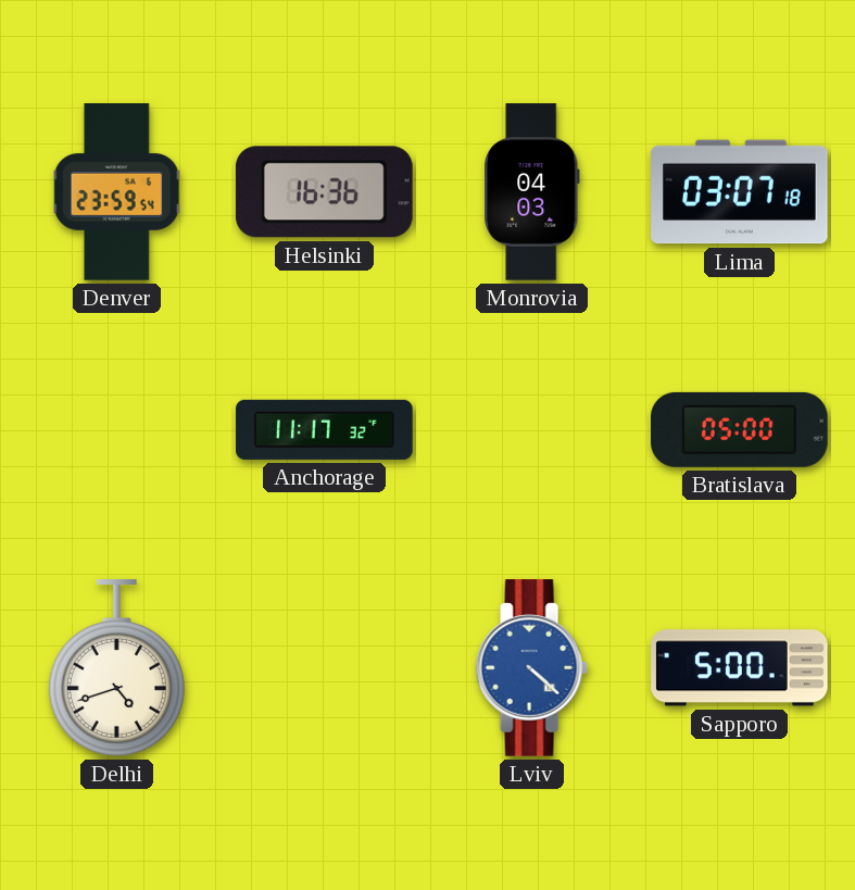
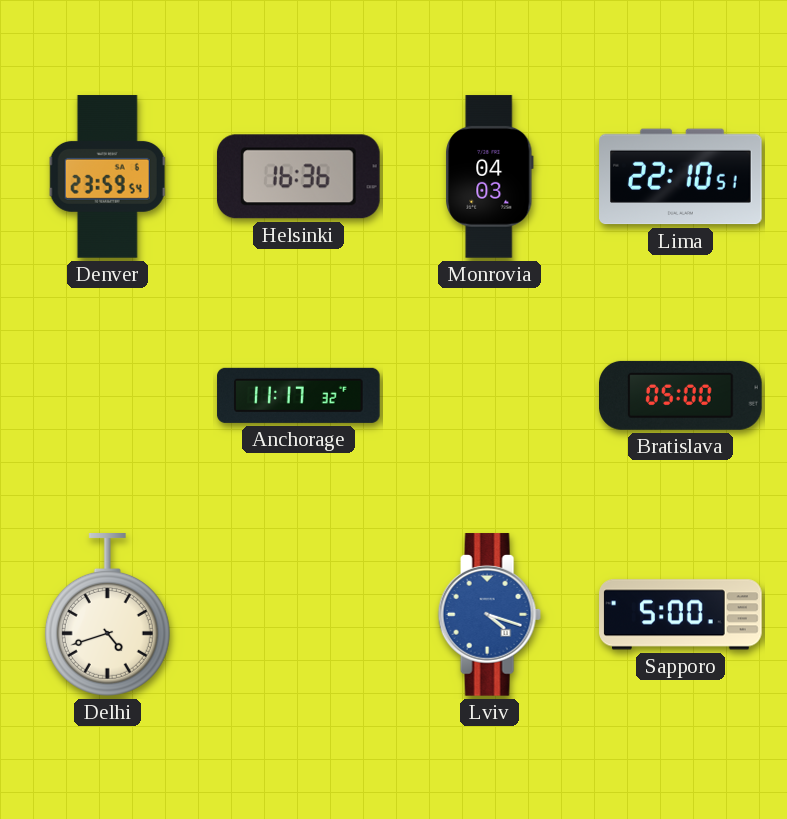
Lima: 03:07 -> 22:10
Lviv: 4:22 -> 4:18
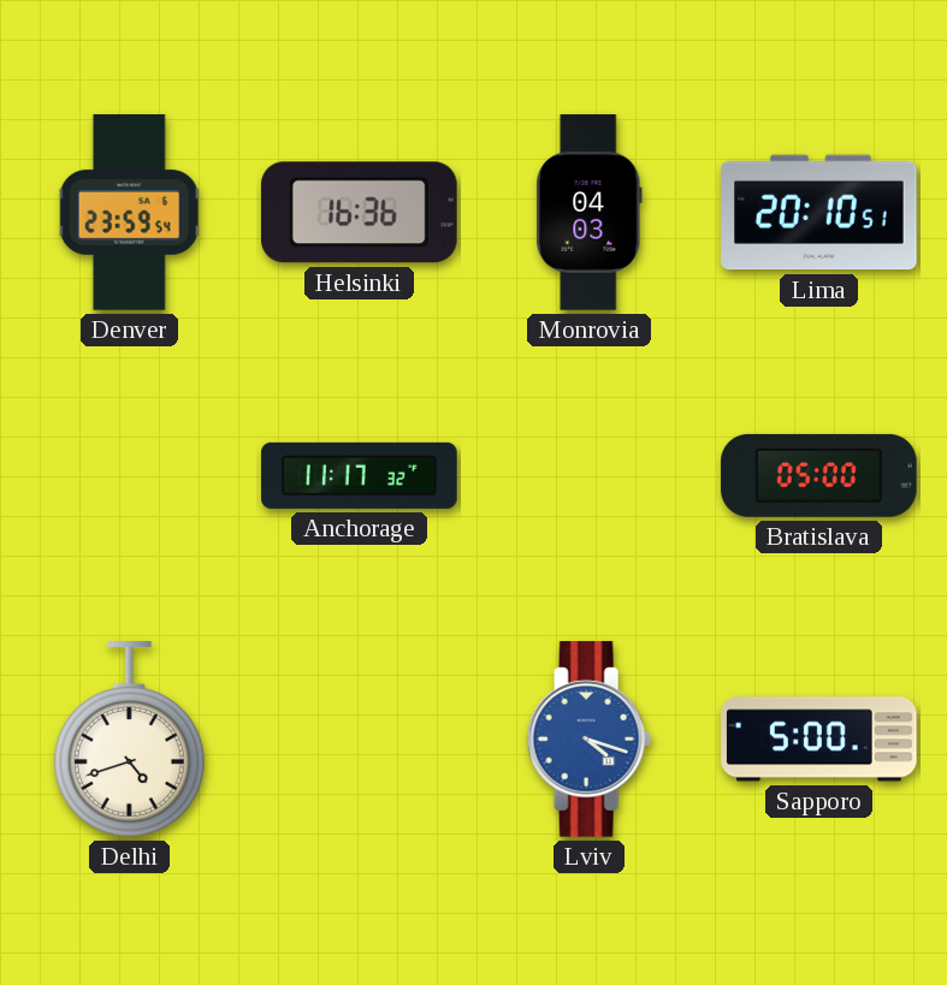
Lima: 22:10 -> 20:10
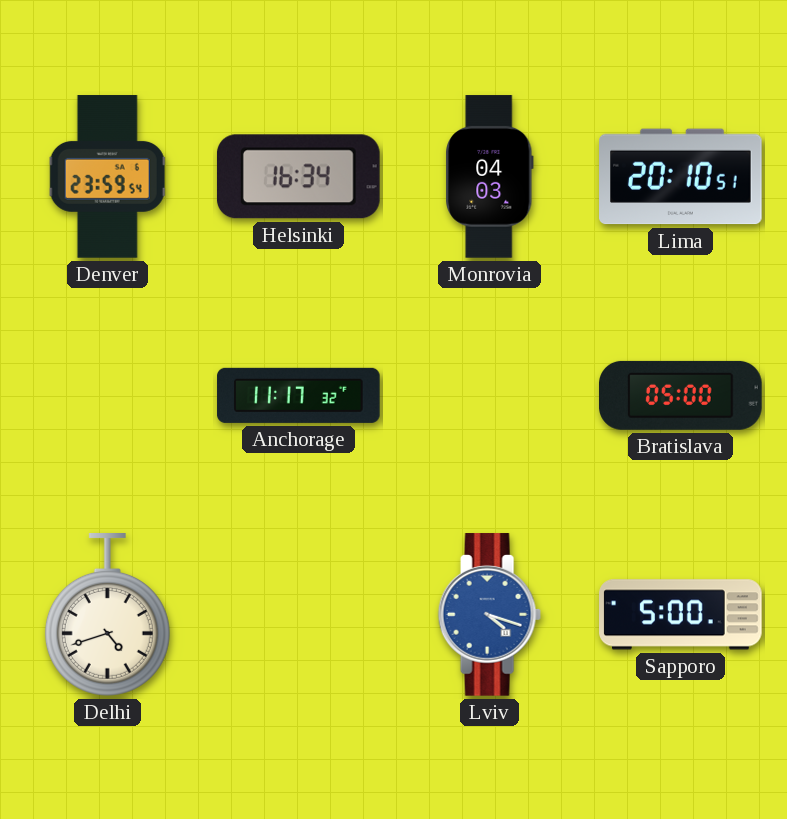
Helsinki: 16:36 -> 16:34
